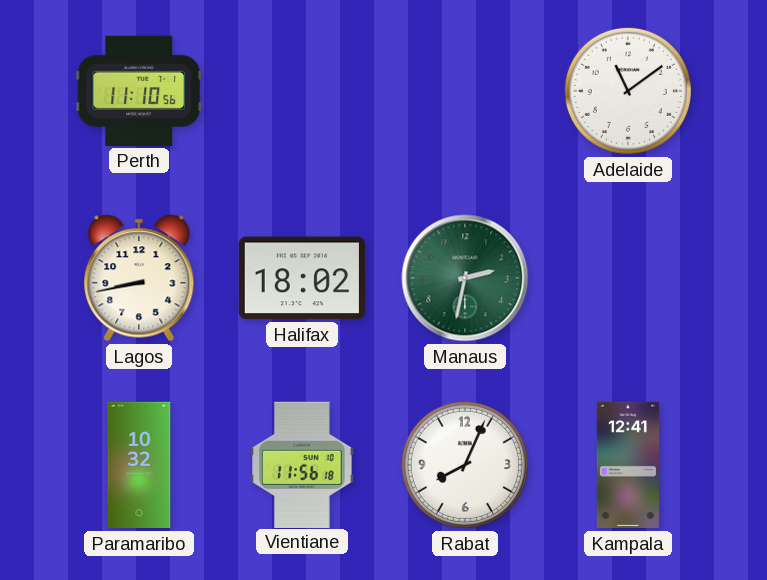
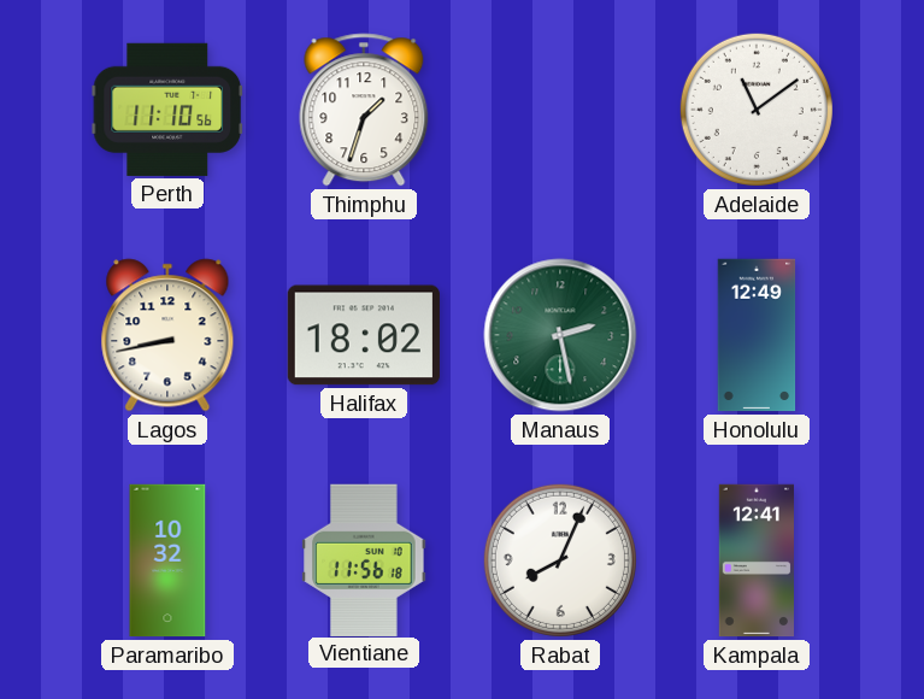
Thimphu: none -> 1:33
Manaus: 2:32 -> 2:28
Honolulu: none -> 12:49
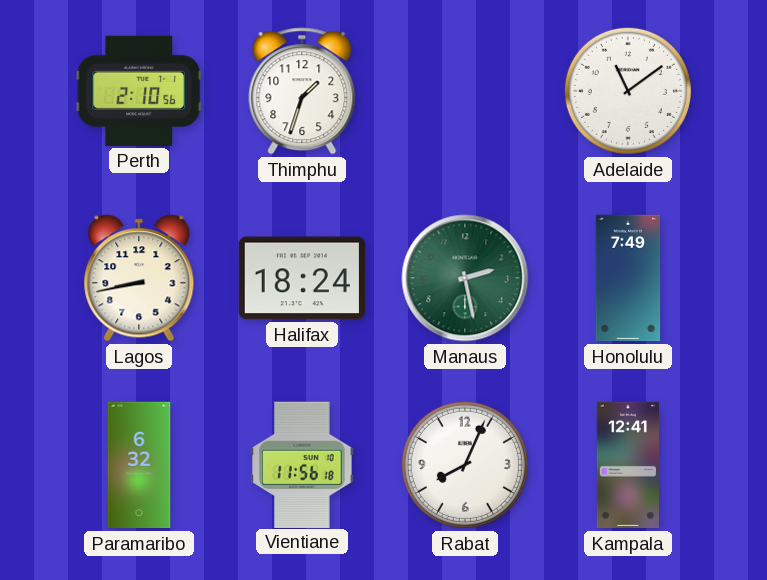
Perth: 11:10 -> 2:10
Halifax: 18:02 -> 18:24
Honolulu: 12:49 -> 7:49
Paramaribo: 10:32 -> 6:32
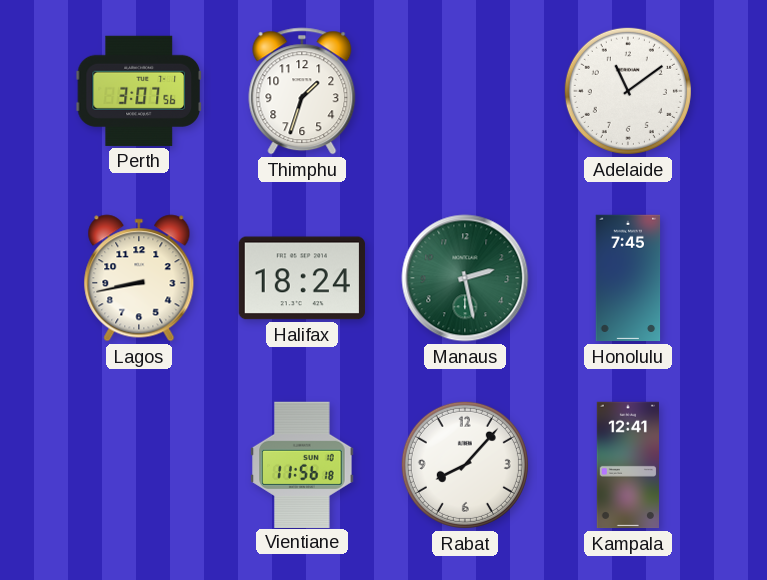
Perth: 2:10 -> 3:07
Honolulu: 7:49 -> 7:45
Paramaribo: 6:32 -> none
Rabat: 8:04 -> 8:07
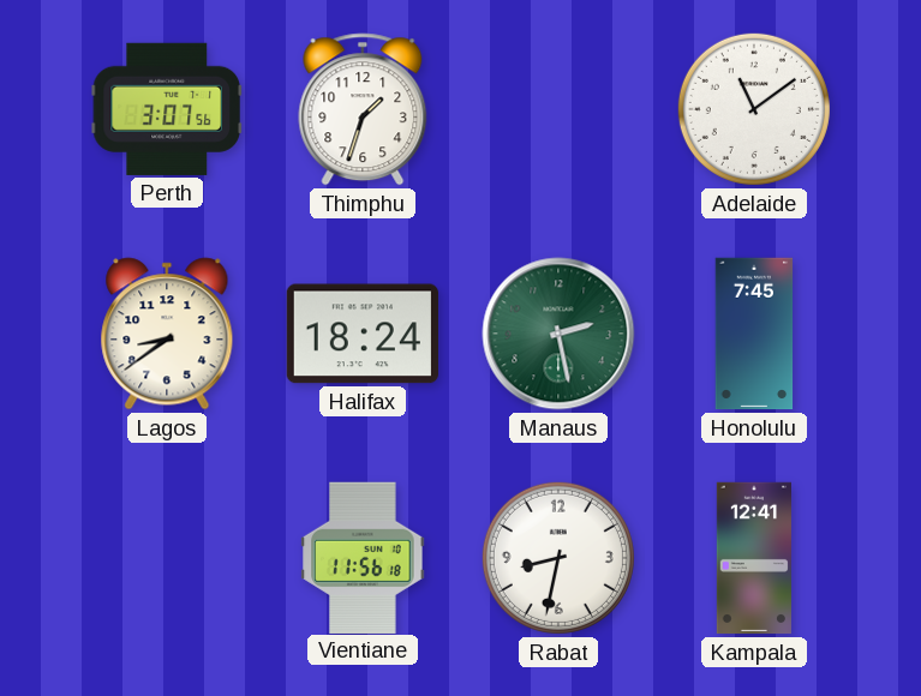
Lagos: 8:43 -> 8:39
Rabat: 8:07 -> 8:32
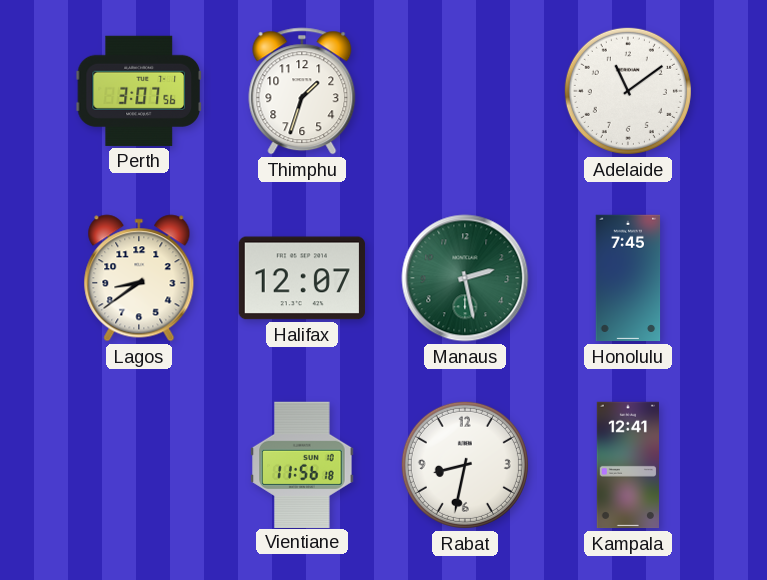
Halifax: 18:24 -> 12:07
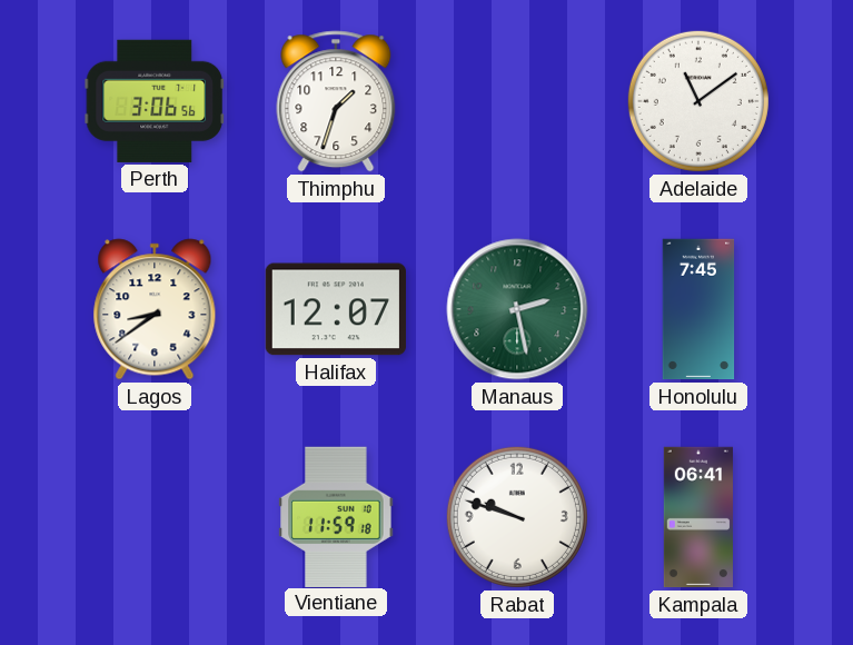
Perth: 3:07 -> 3:06
Vientiane: 11:56 -> 11:59
Rabat: 8:32 -> 9:48
Kampala: 12:41 -> 06:41
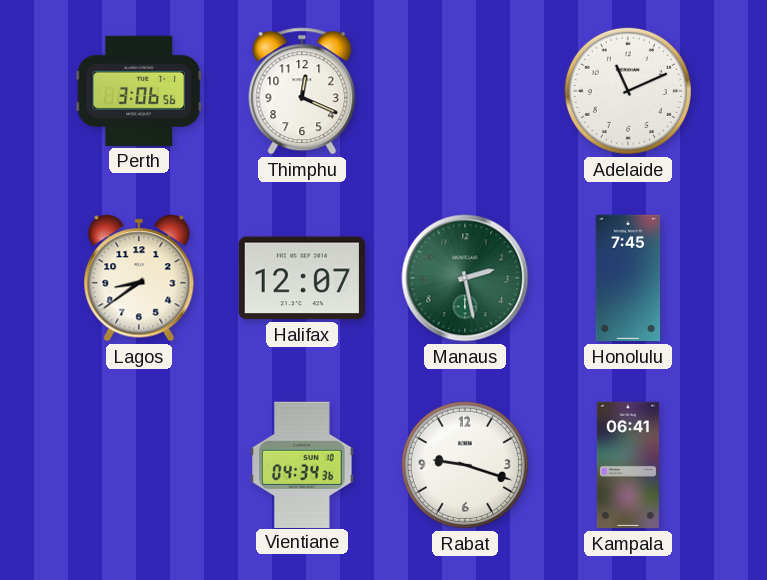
Thimphu: 1:33 -> 12:19
Adelaide: 11:09 -> 11:11
Vientiane: 11:59 -> 04:34
Rabat: 9:48 -> 9:18
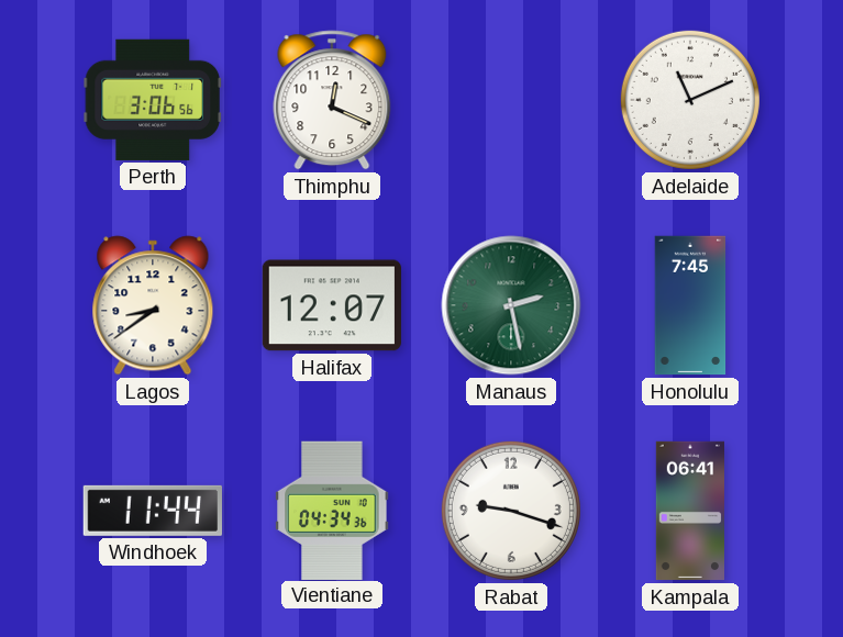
Windhoek: none -> 11:44
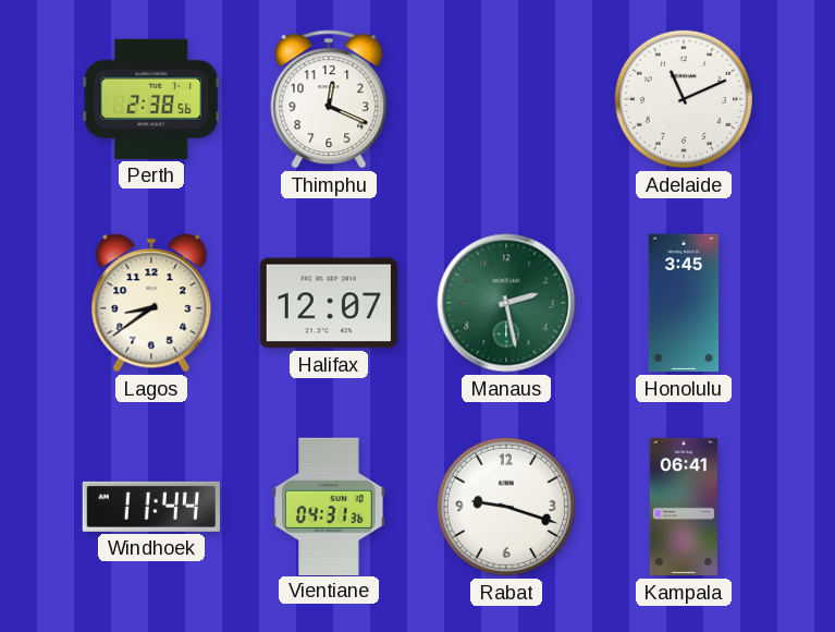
Perth: 3:06 -> 2:38
Honolulu: 7:45 -> 3:45
Vientiane: 04:34 -> 04:31
